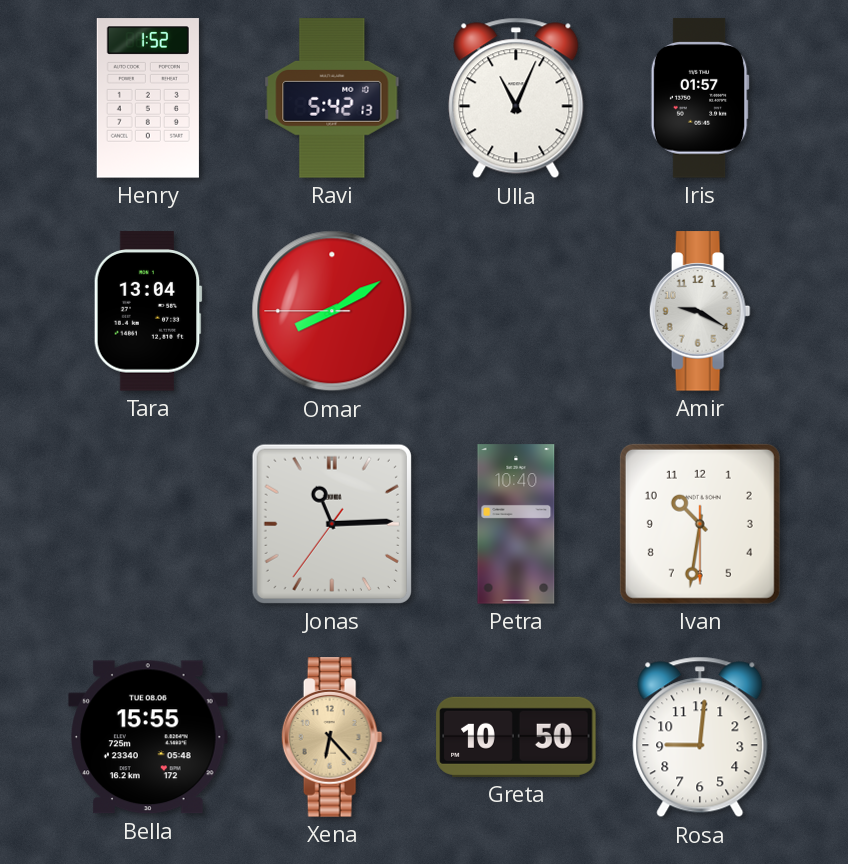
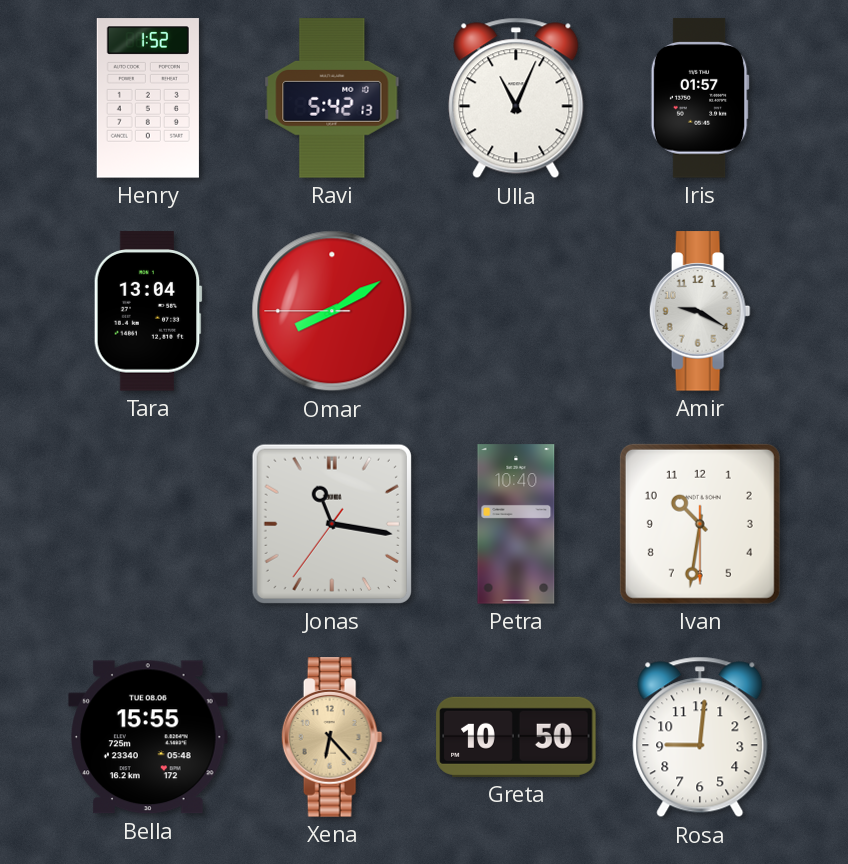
Jonas: 11:14 -> 11:16
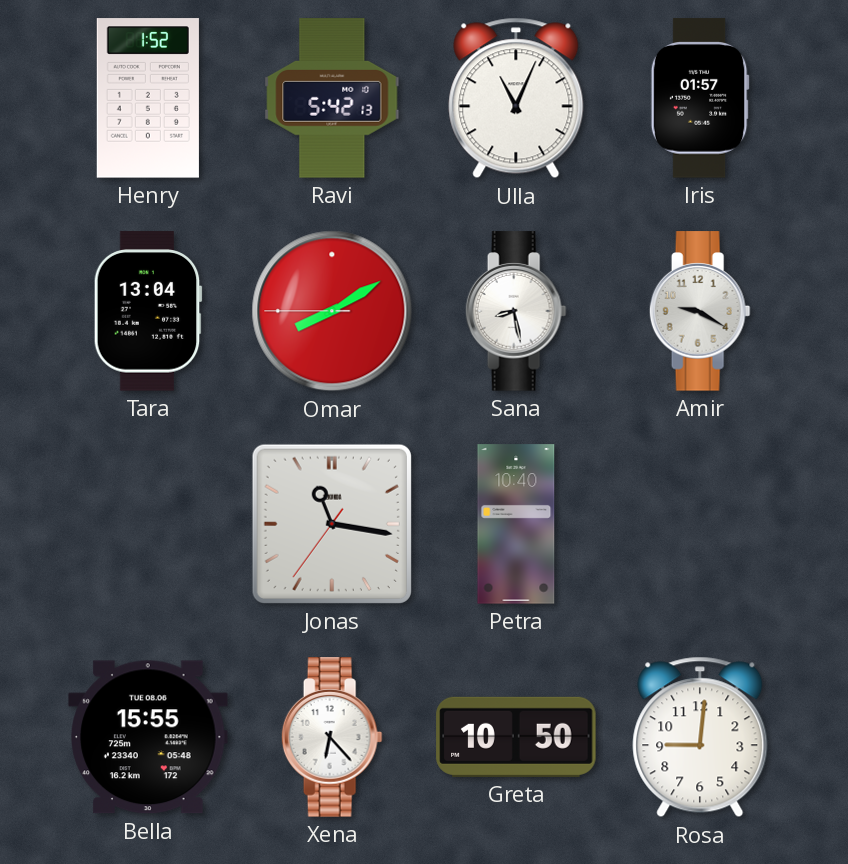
Sana: none -> 8:28
Ivan: 10:31 -> none
Xena dial: champagne -> white
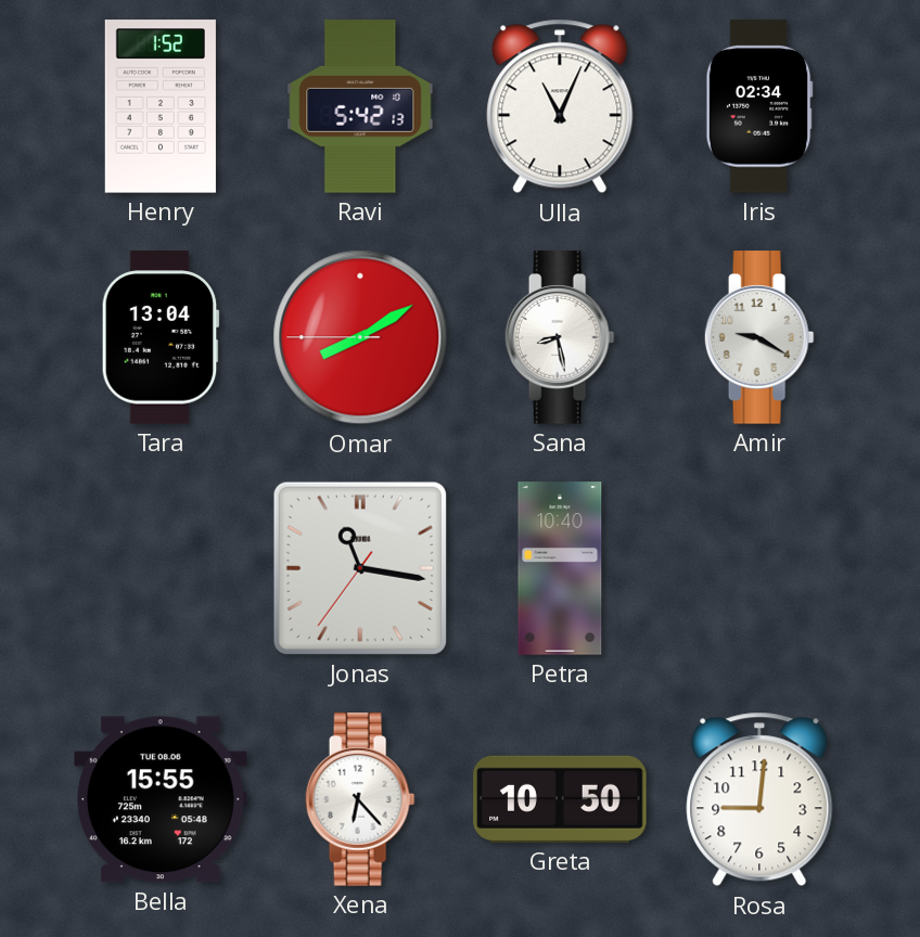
Iris: 01:57 -> 02:34
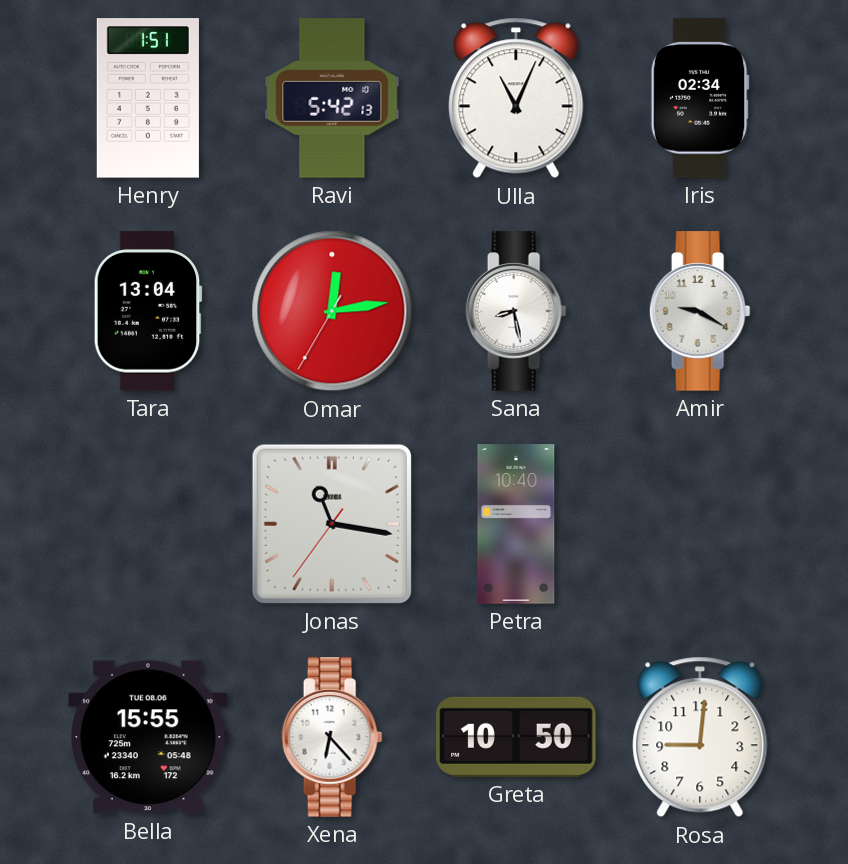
Henry: 1:52 -> 1:51
Omar: 8:09 -> 12:13
